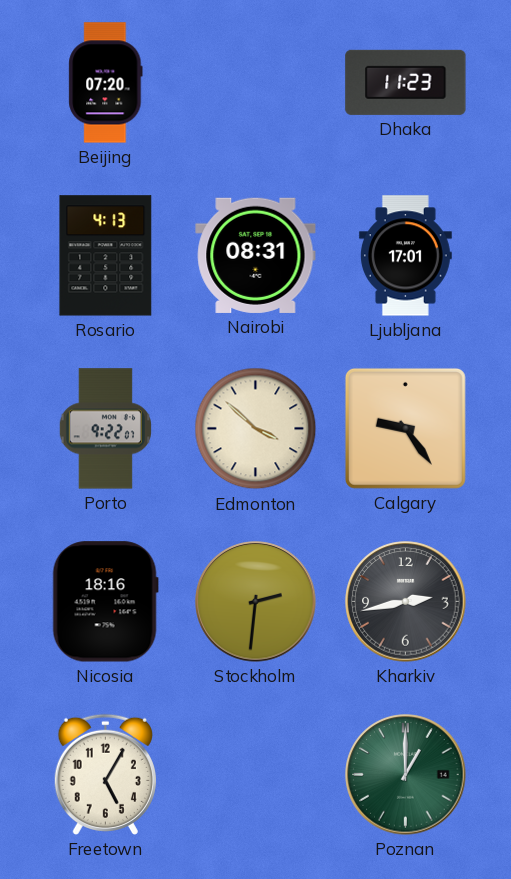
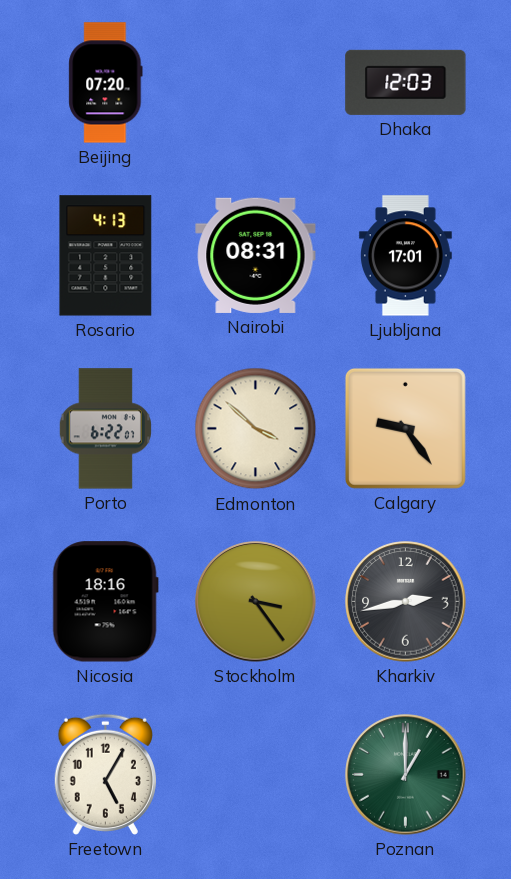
Dhaka: 11:23 -> 12:03
Porto: 9:22 -> 6:22
Stockholm: 2:31 -> 3:24
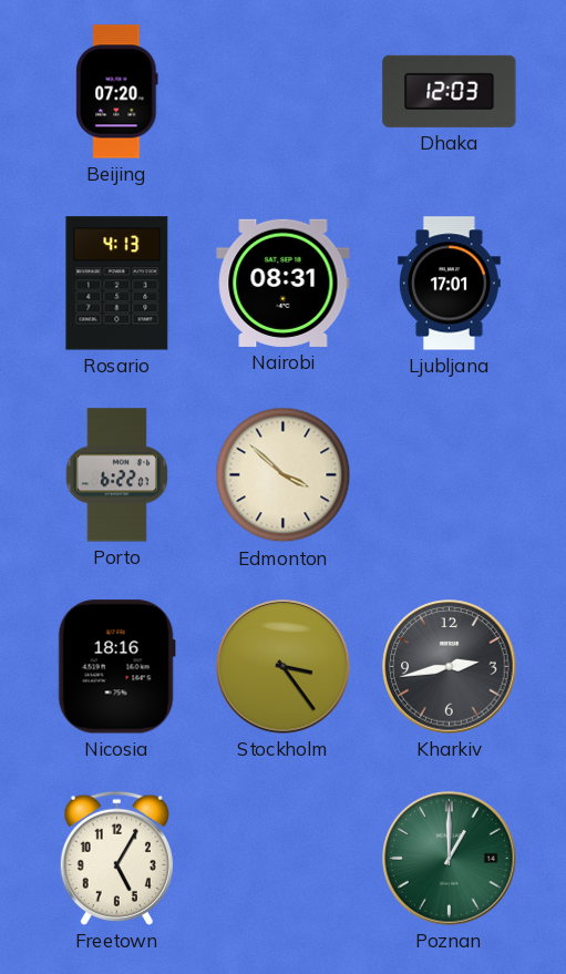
Calgary: 9:24 -> none
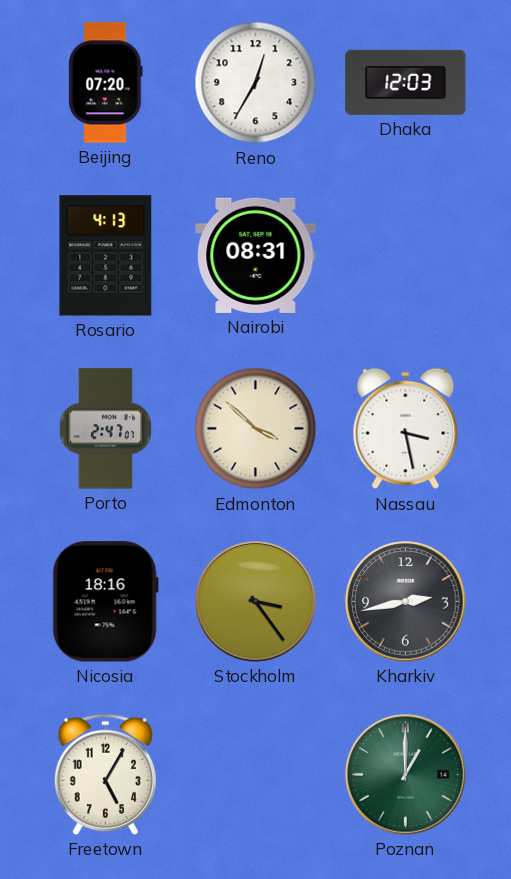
Reno: none -> 12:35
Ljubljana: 17:01 -> none
Porto: 6:22 -> 2:47
Nassau: none -> 3:28
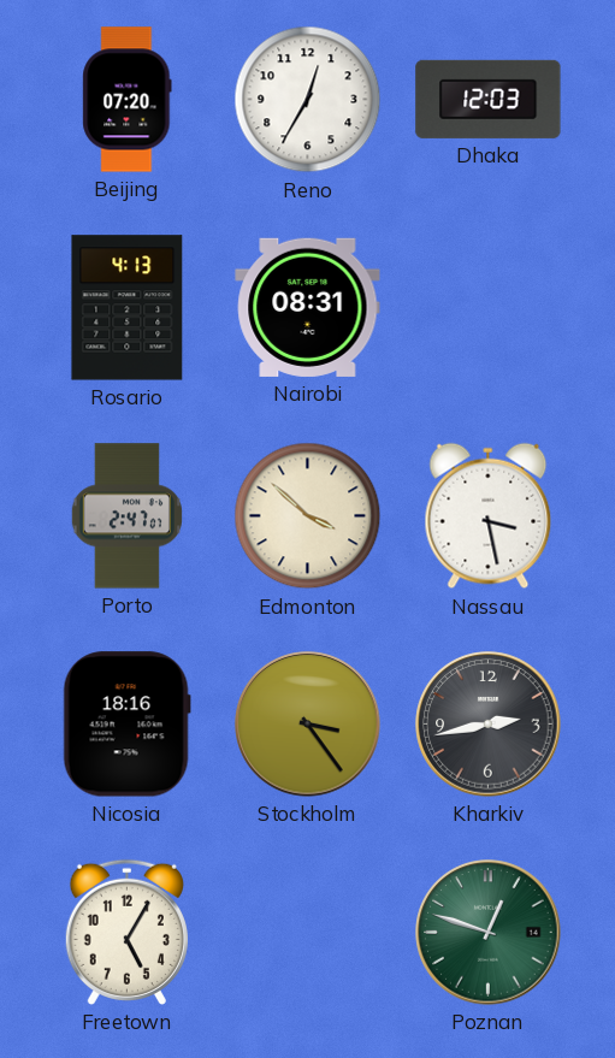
Poznan: 1:00 -> 12:48
